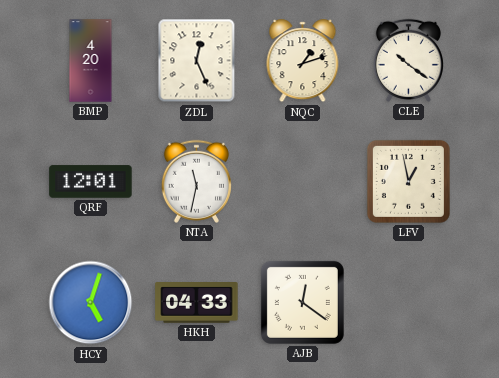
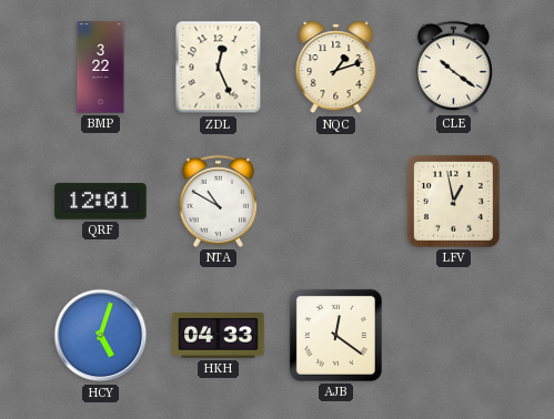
BMP: 4:20 -> 3:22
NTA: 11:32 -> 10:50
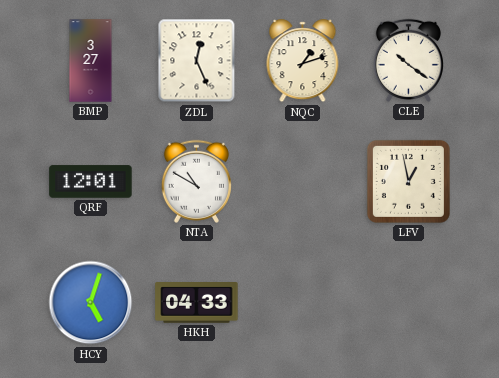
BMP: 3:22 -> 3:27
AJB: 12:21 -> none
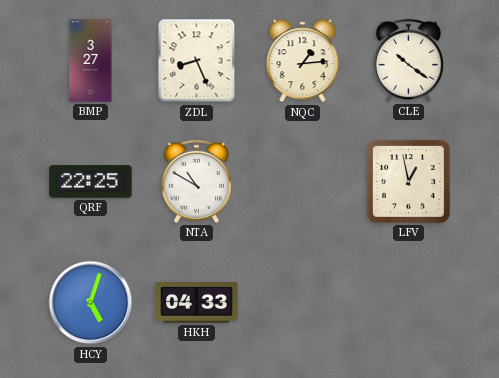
ZDL: 12:26 -> 8:26
NQC: 1:12 -> 1:14
QRF: 12:01 -> 22:25
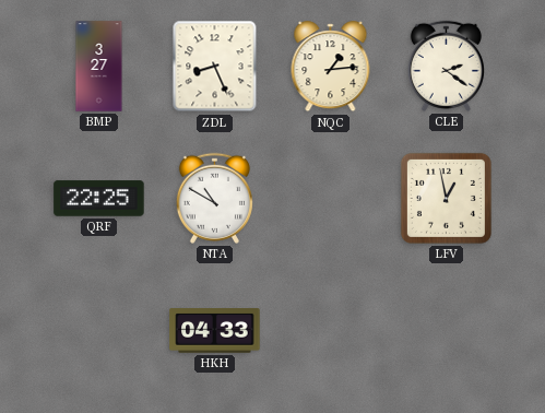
CLE: 10:21 -> 2:21
HCY: 5:03 -> none
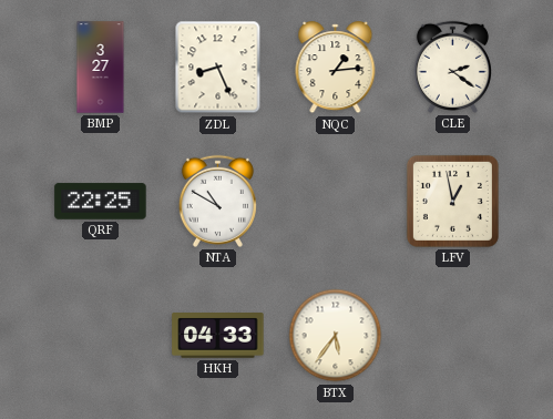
BTX: none -> 5:36
